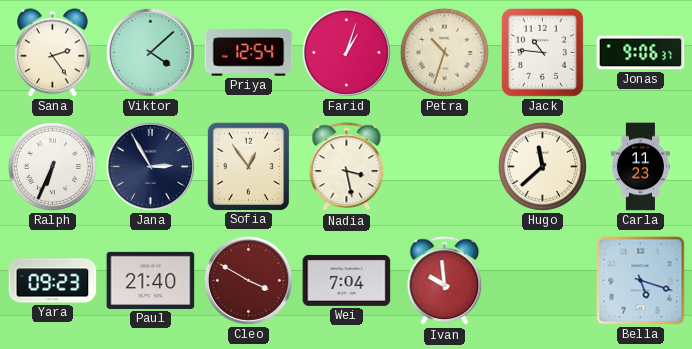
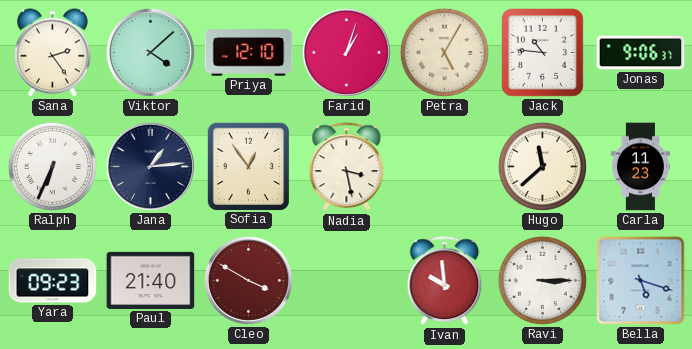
Priya: 12:54 -> 12:10
Petra: 10:33 -> 5:05
Jana: 2:55 -> 1:14
Wei: 7:04 -> none
Ravi: none -> 3:15
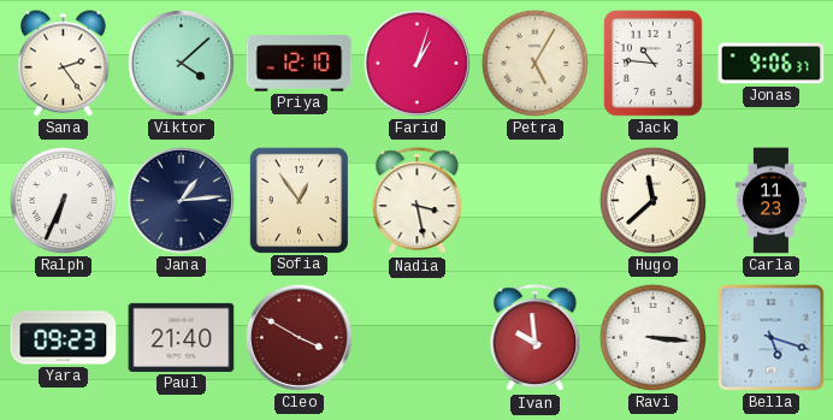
Ravi: 3:15 -> 3:16
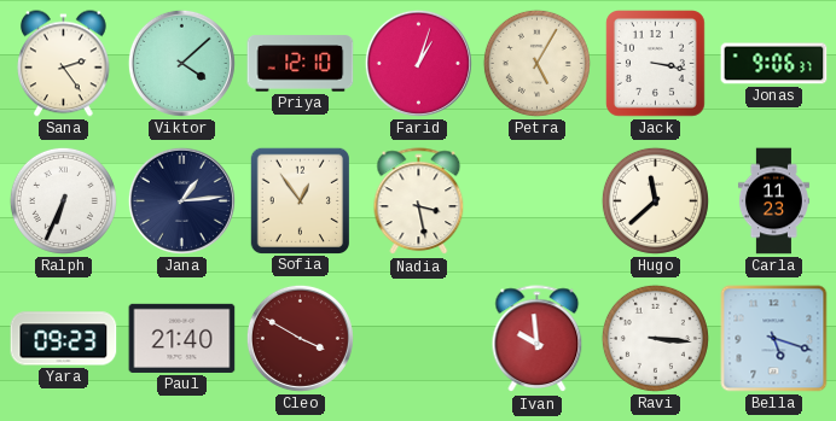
Jack: 10:46 -> 3:17
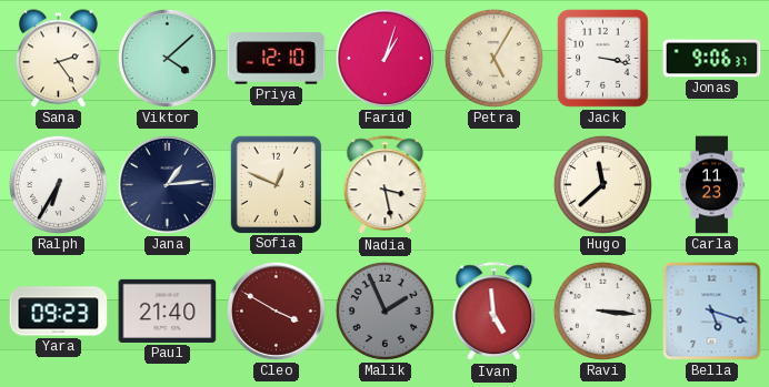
Ralph: 6:34 -> 6:35
Sofia: 12:54 -> 12:49
Malik: none -> 1:56
Ivan: 9:59 -> 4:59
